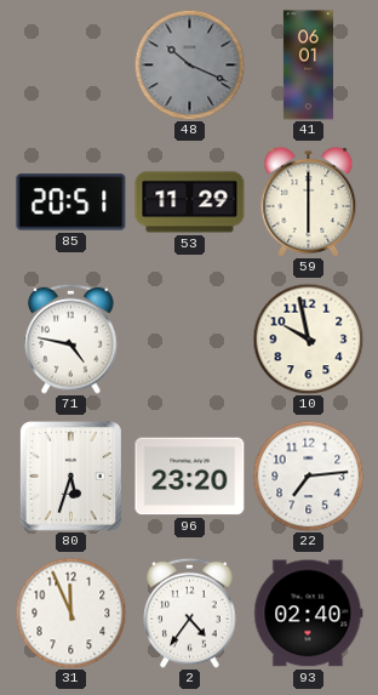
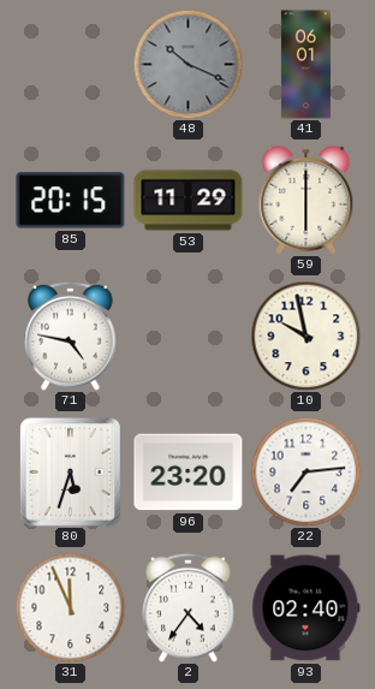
85: 20:51 -> 20:15
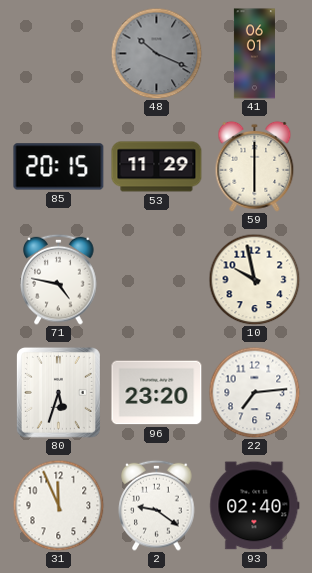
2: 4:36 -> 9:21
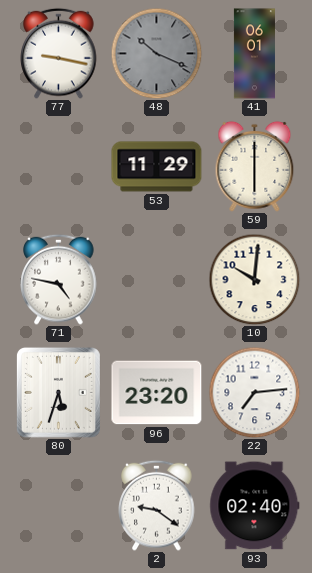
77: none -> 9:17
85: 20:15 -> none
10: 9:58 -> 10:01
31: 11:56 -> none
